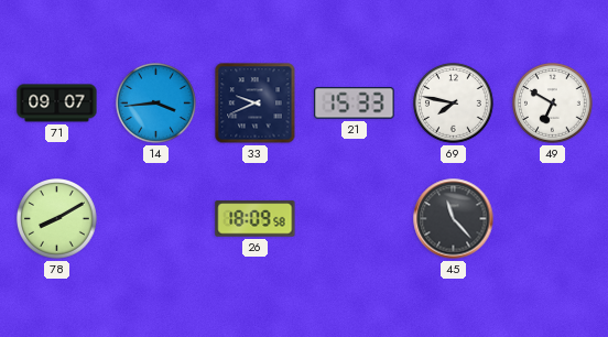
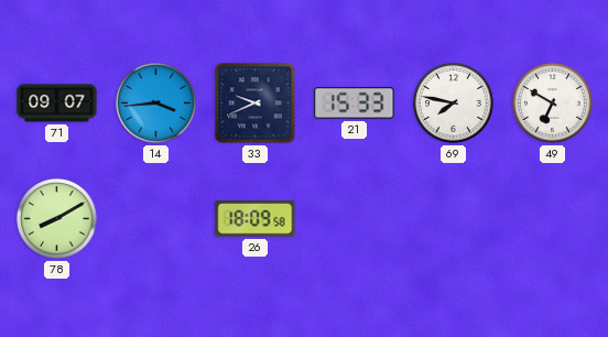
45: 11:23 -> none
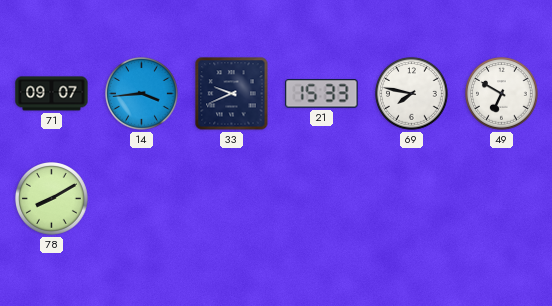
26: 18:09 -> none
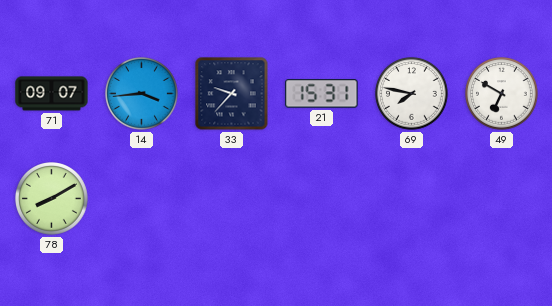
33: 9:41 -> 9:37
21: 15:33 -> 15:31
